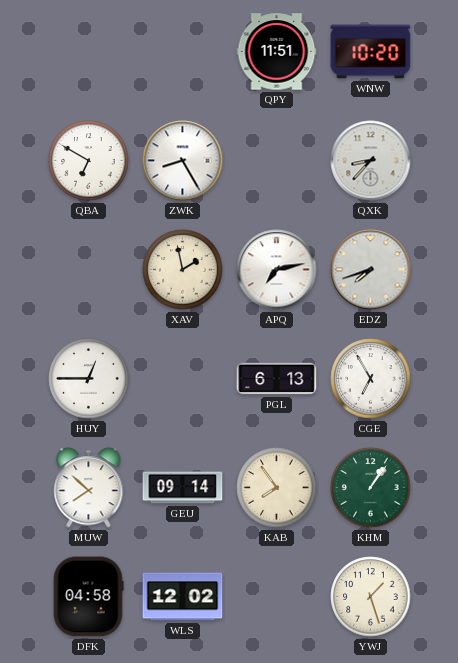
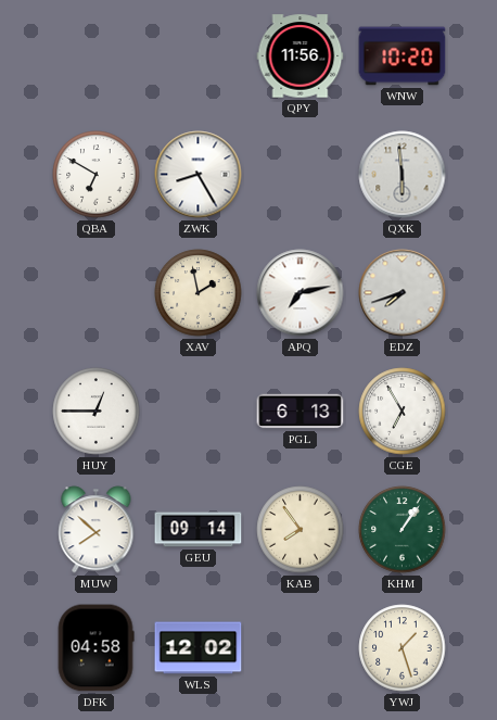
QPY: 11:51 -> 11:56
QXK: 8:37 -> 5:59
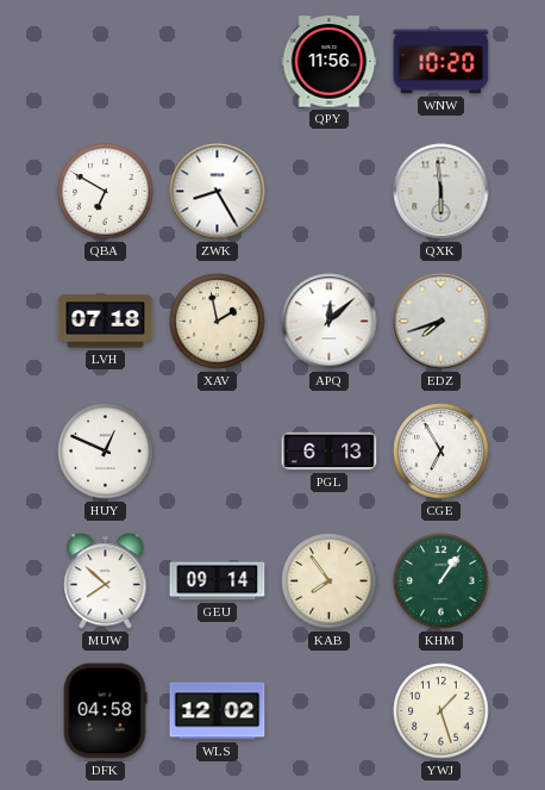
LVH: none -> 07:18
APQ: 7:13 -> 12:08
HUY: 12:45 -> 12:49
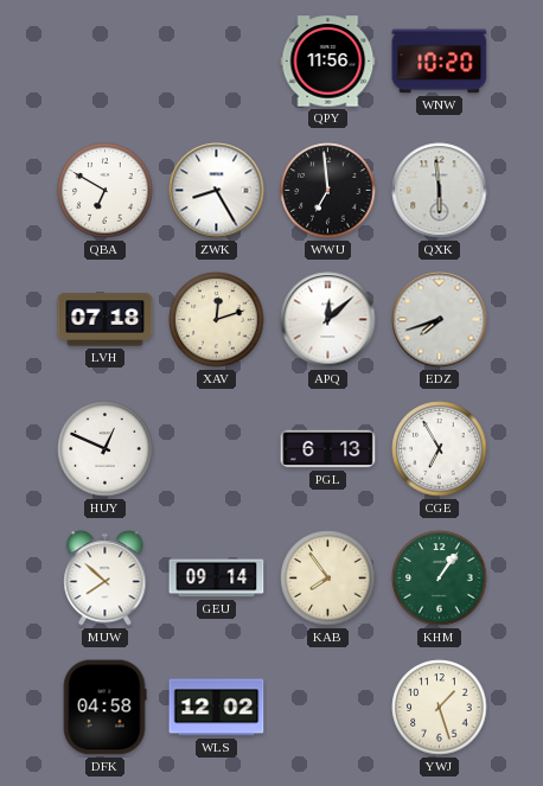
WWU: none -> 6:59
XAV: 1:58 -> 12:12
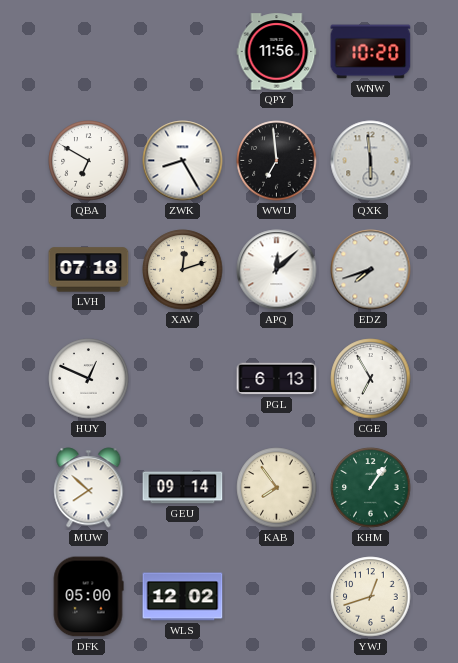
DFK: 04:58 -> 05:00
YWJ: 1:27 -> 12:42
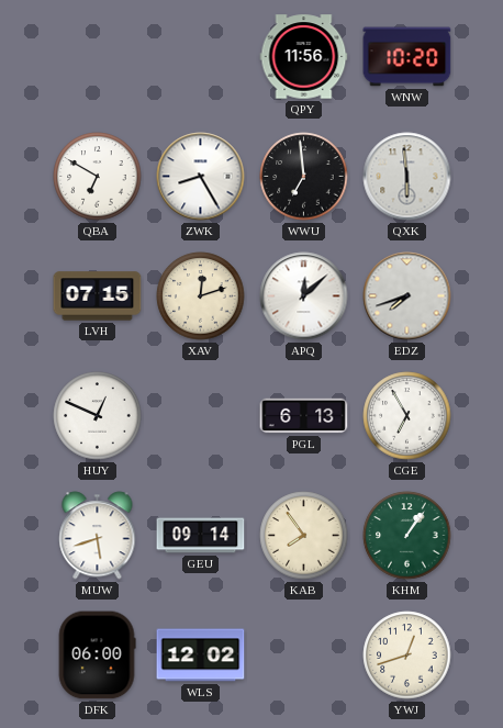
LVH: 07:18 -> 07:15
MUW: 7:52 -> 5:42
DFK: 05:00 -> 06:00
